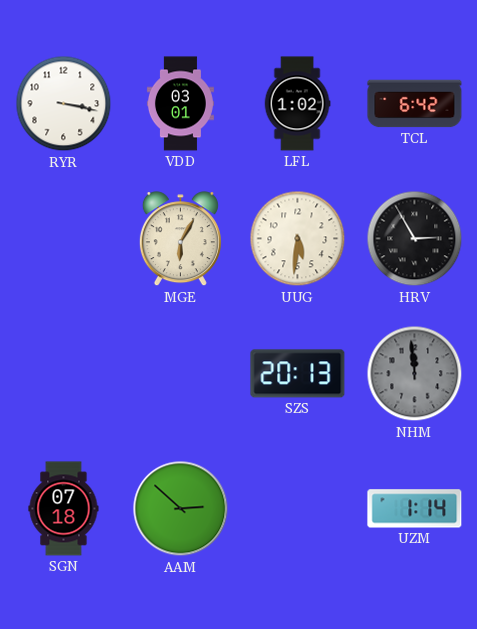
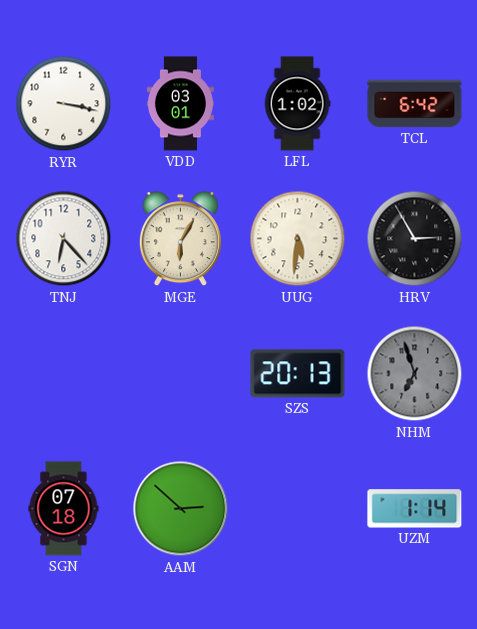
TNJ: none -> 6:23
NHM: 11:59 -> 6:57
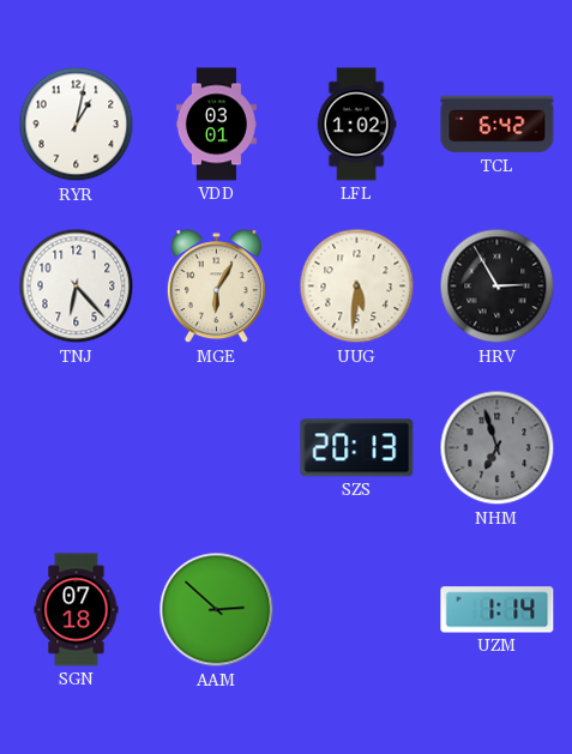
RYR: 3:17 -> 1:02
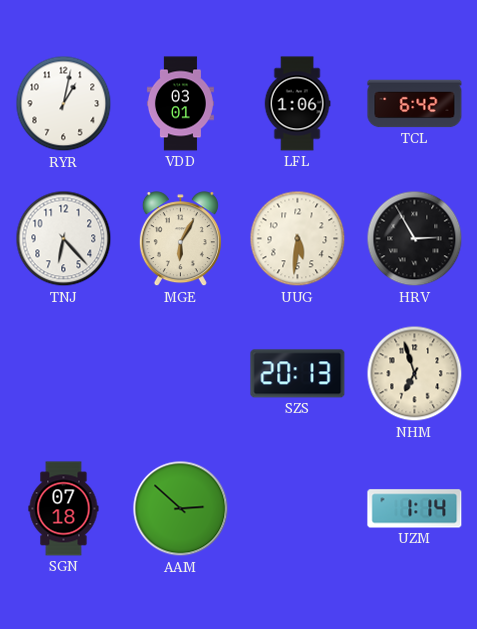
LFL: 1:02 -> 1:06
NHM dial: grey -> cream
